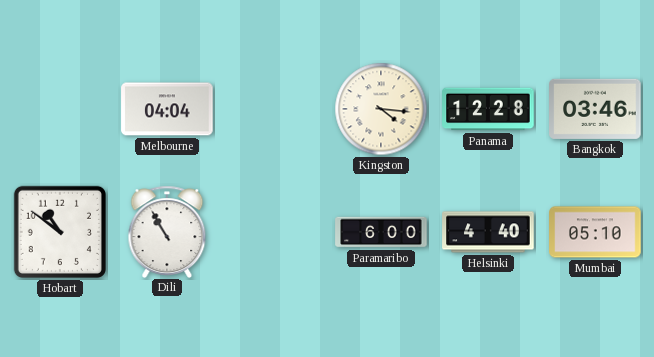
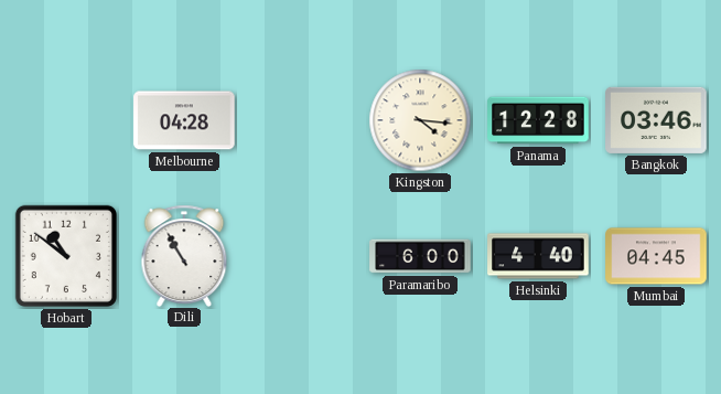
Melbourne: 04:04 -> 04:28
Mumbai: 05:10 -> 04:45
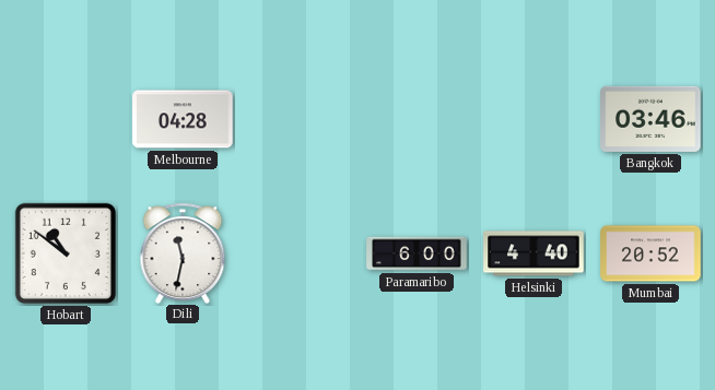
Kingston: 4:16 -> none
Panama: 12:28 -> none
Dili: 10:55 -> 11:32
Mumbai: 04:45 -> 20:52
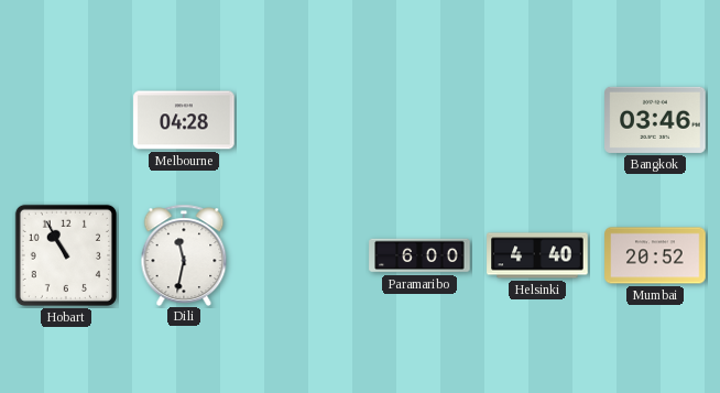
Hobart: 10:51 -> 10:55
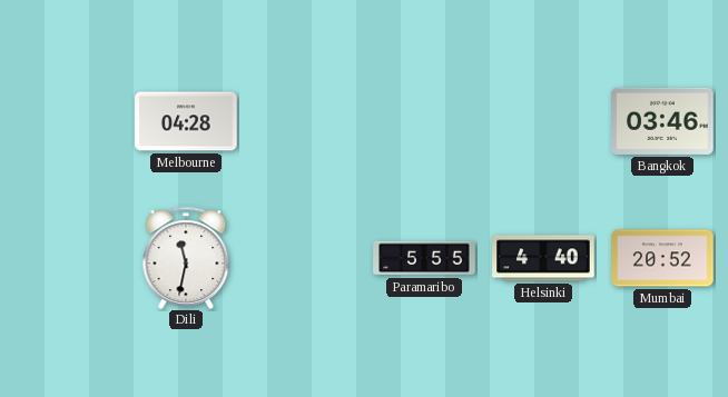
Hobart: 10:55 -> none
Paramaribo: 6:00 -> 5:55
